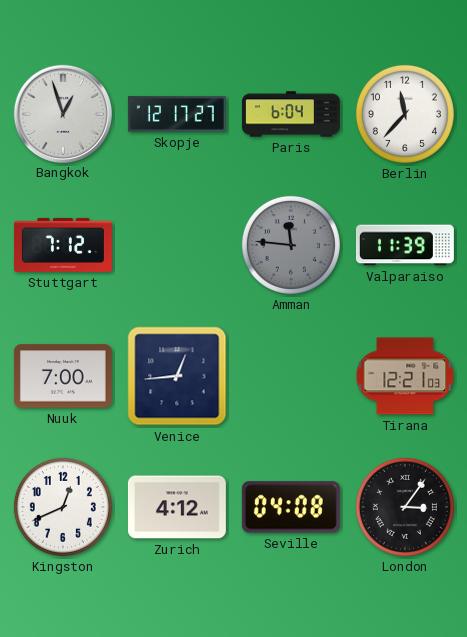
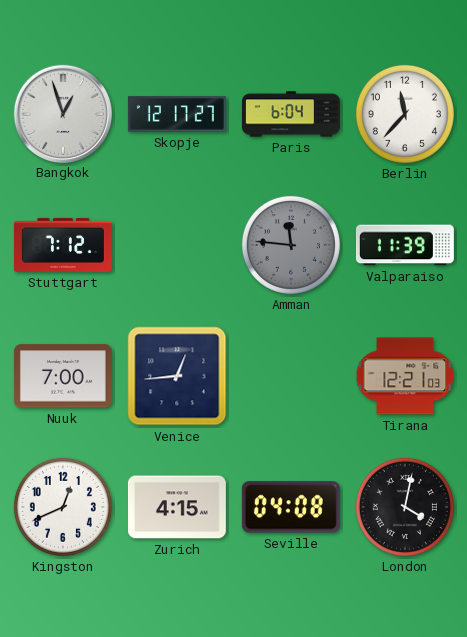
Zurich: 4:12 -> 4:15
London: 3:06 -> 4:02
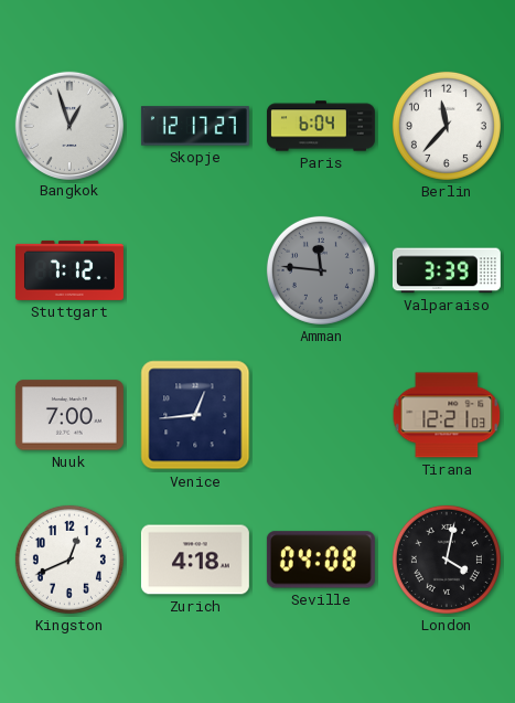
Valparaiso: 11:39 -> 3:39
Zurich: 4:15 -> 4:18
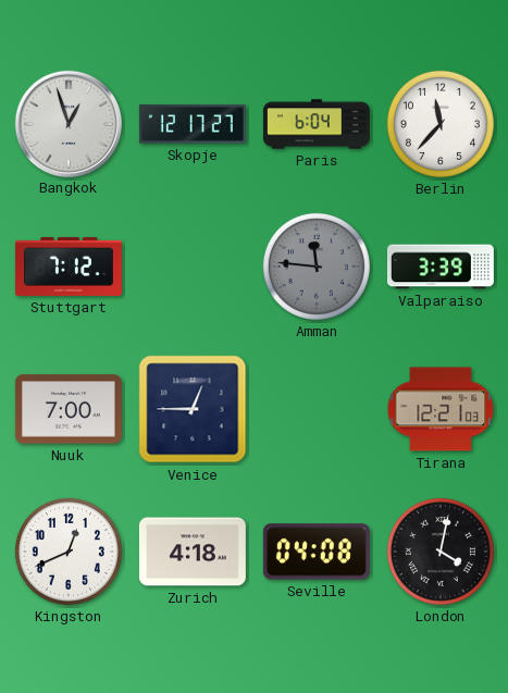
Venice: 12:44 -> 12:45
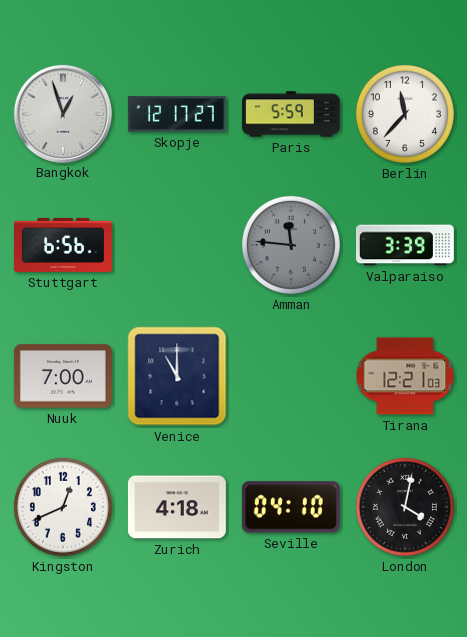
Paris: 6:04 -> 5:59
Stuttgart: 7:12 -> 6:56
Venice: 12:45 -> 11:00
Seville: 04:08 -> 04:10
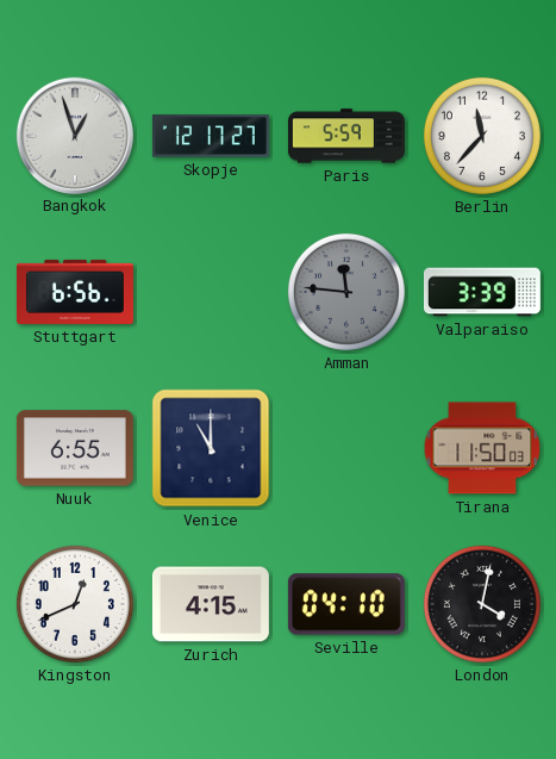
Nuuk: 7:00 -> 6:55
Tirana: 12:21 -> 11:50
Zurich: 4:18 -> 4:15
